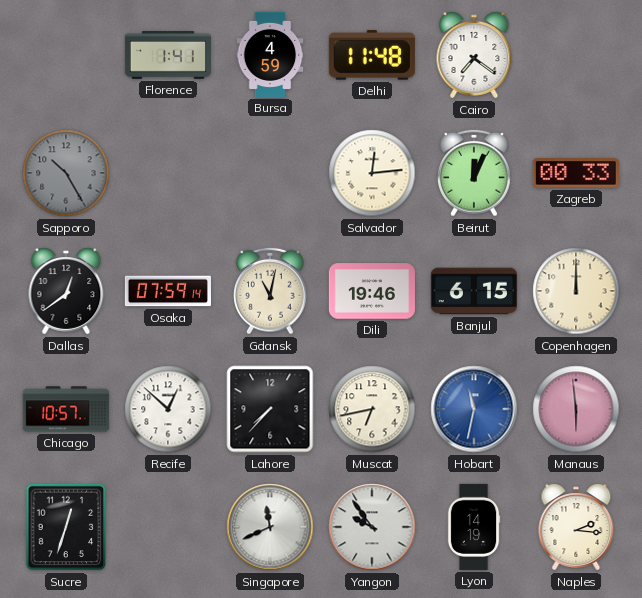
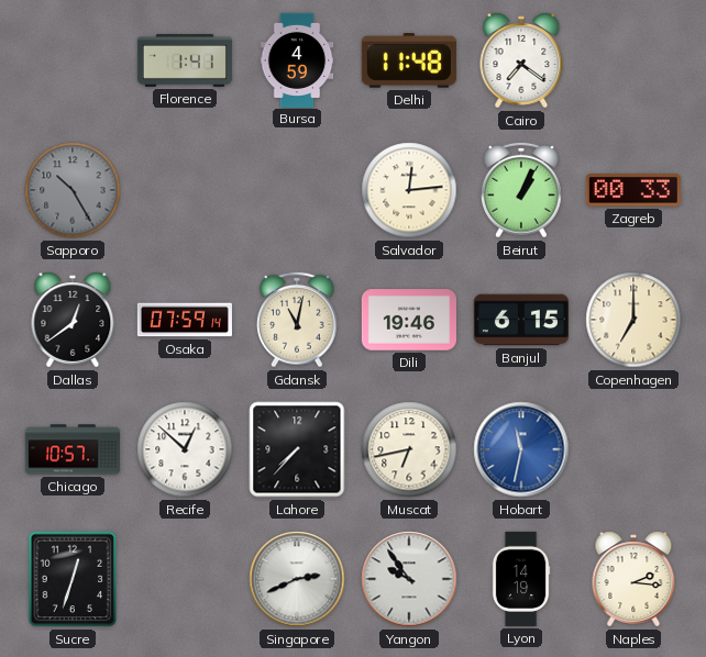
Beirut: 12:04 -> 1:04
Copenhagen: 12:00 -> 7:00
Manaus: 5:59 -> none
Singapore: 11:41 -> 2:41
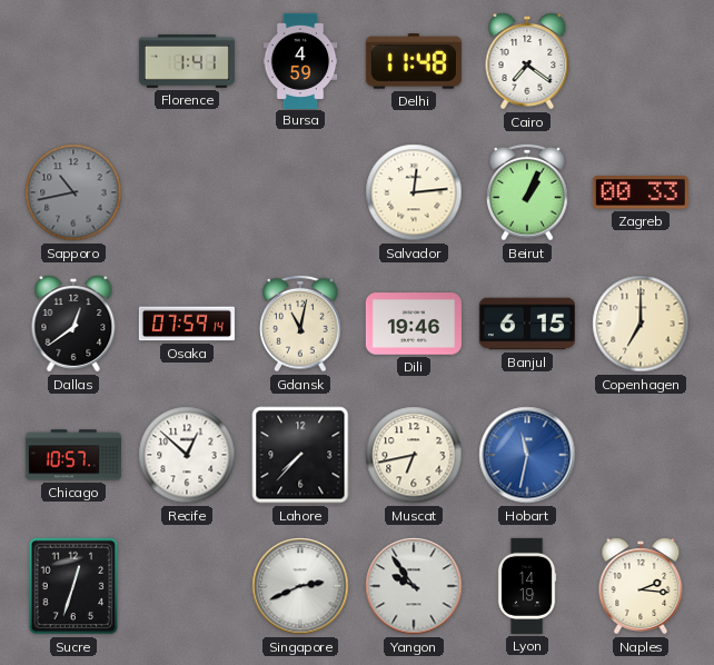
Sapporo: 10:25 -> 10:43
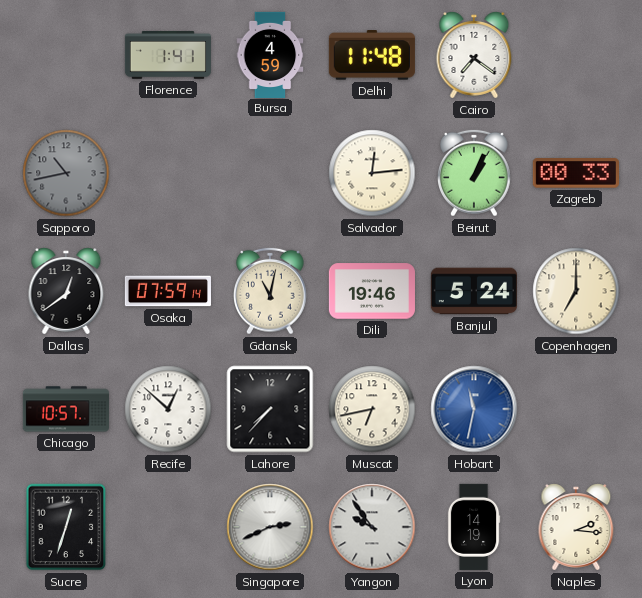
Banjul: 6:15 -> 5:24
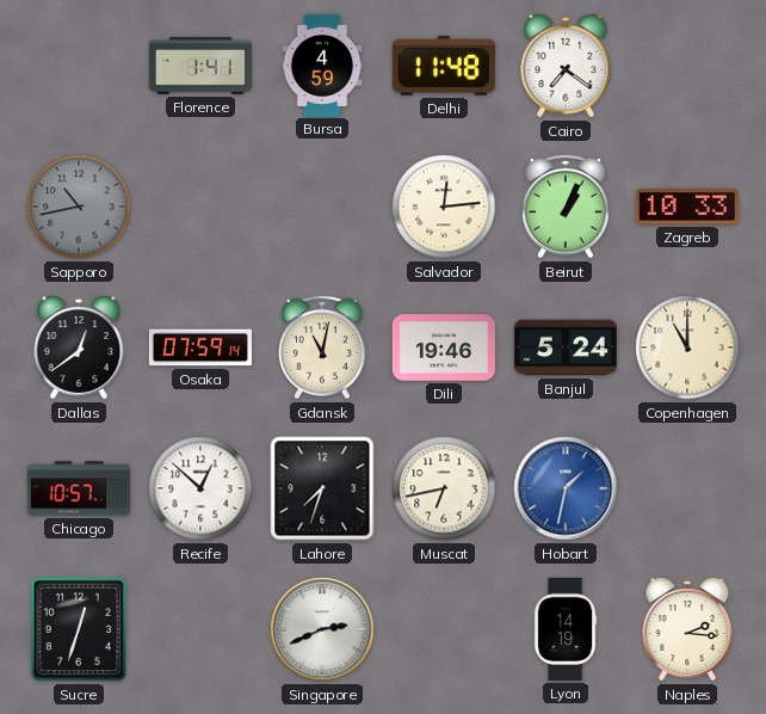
Zagreb: 00:33 -> 10:33
Copenhagen: 7:00 -> 11:00
Lahore: 7:37 -> 7:33
Hobart: 11:32 -> 1:32
Yangon: 9:54 -> none
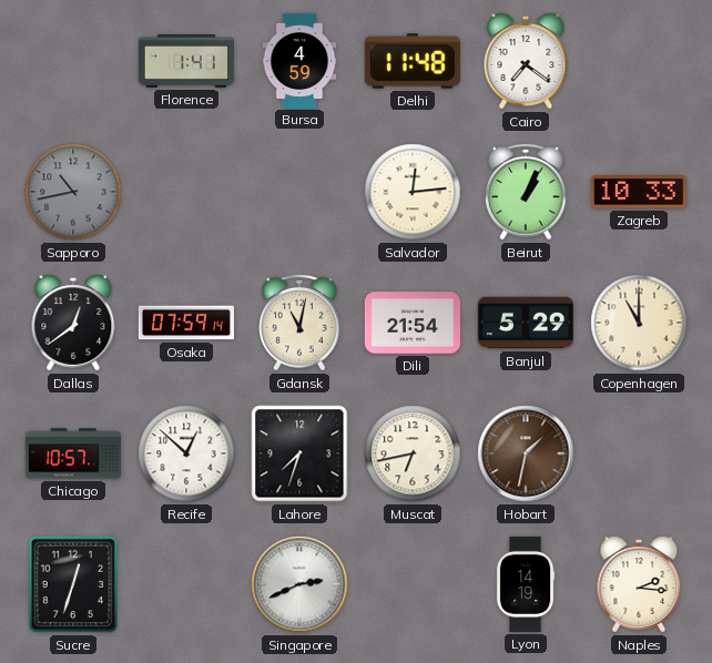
Dili: 19:46 -> 21:54
Banjul: 5:24 -> 5:29
Hobart dial: blue -> brown
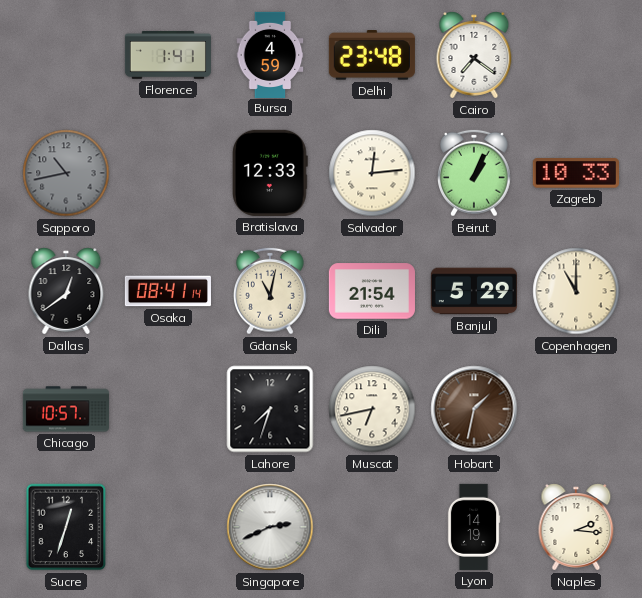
Delhi: 11:48 -> 23:48
Bratislava: none -> 12:33
Osaka: 07:59 -> 08:41
Recife: 12:52 -> none
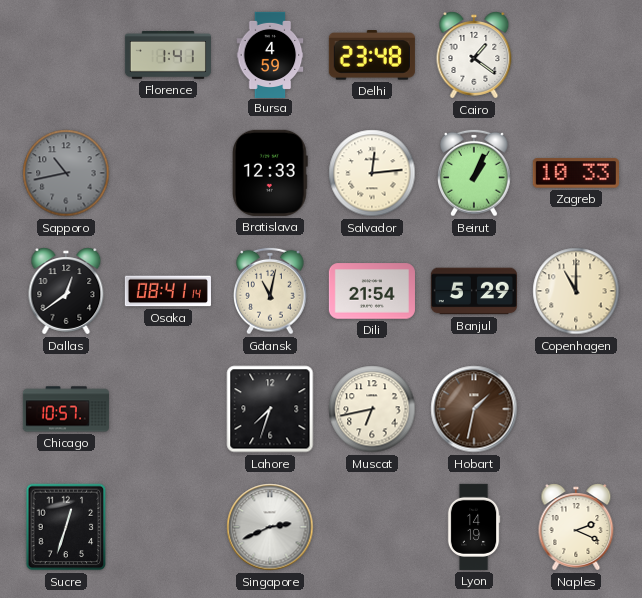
Cairo: 7:21 -> 1:21
Naples: 2:16 -> 2:19
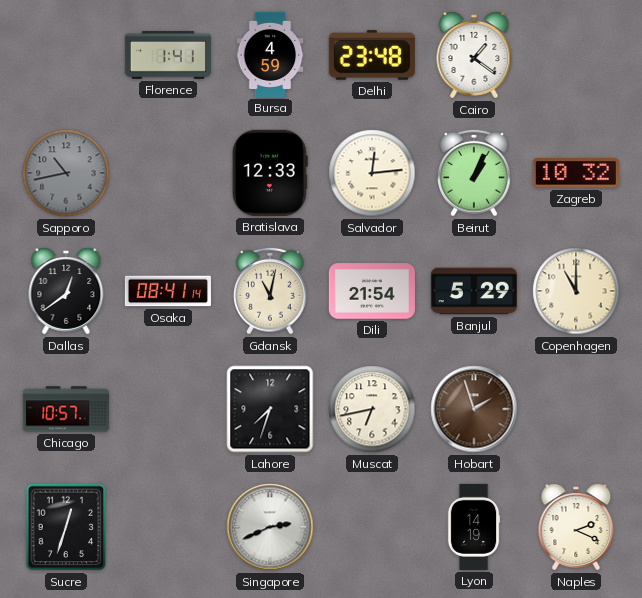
Zagreb: 10:33 -> 10:32
Hobart: 1:32 -> 1:57
